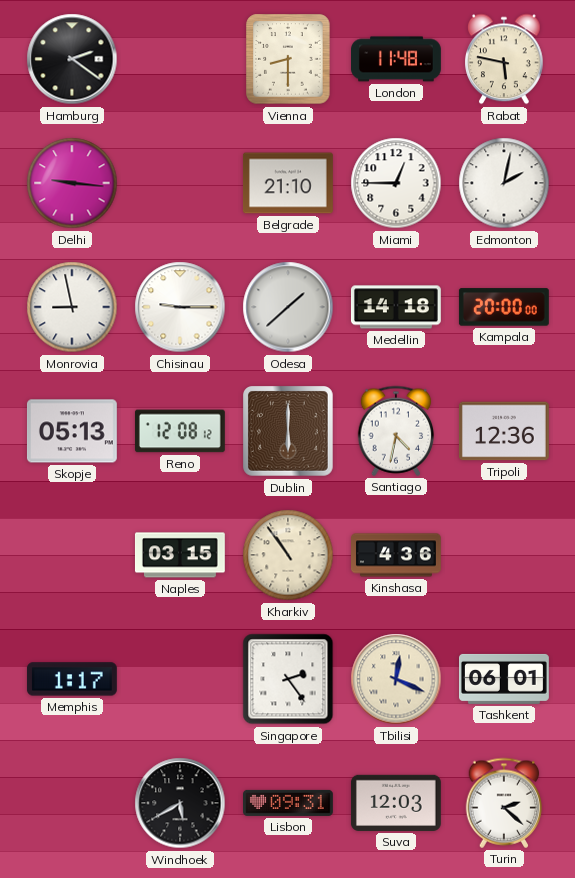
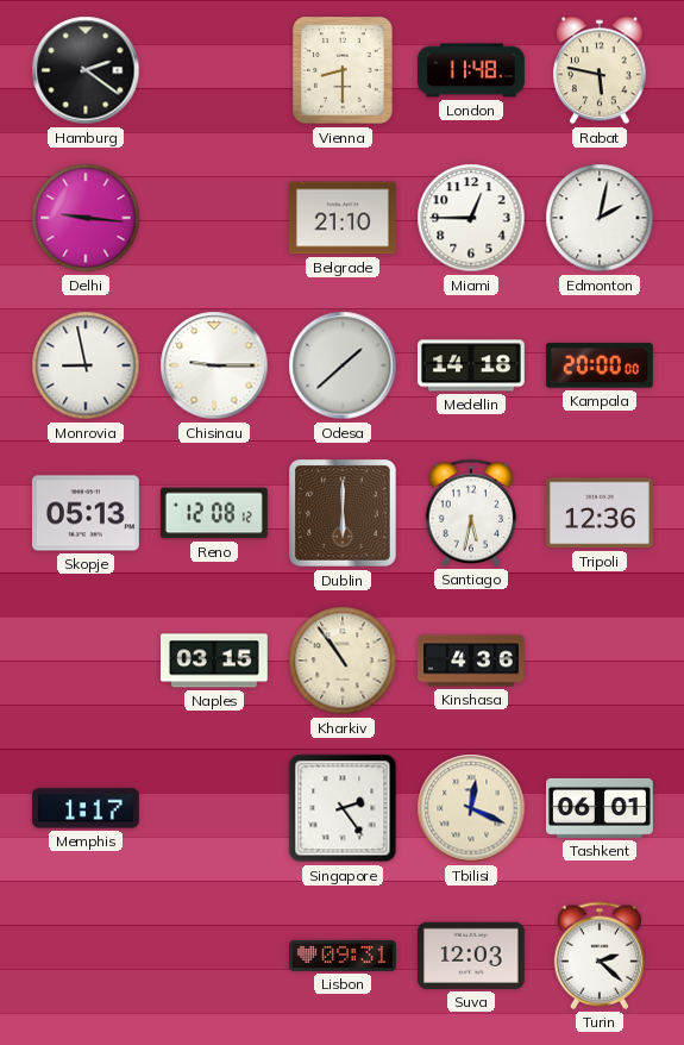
Santiago: 4:32 -> 5:32
Windhoek: 5:40 -> none
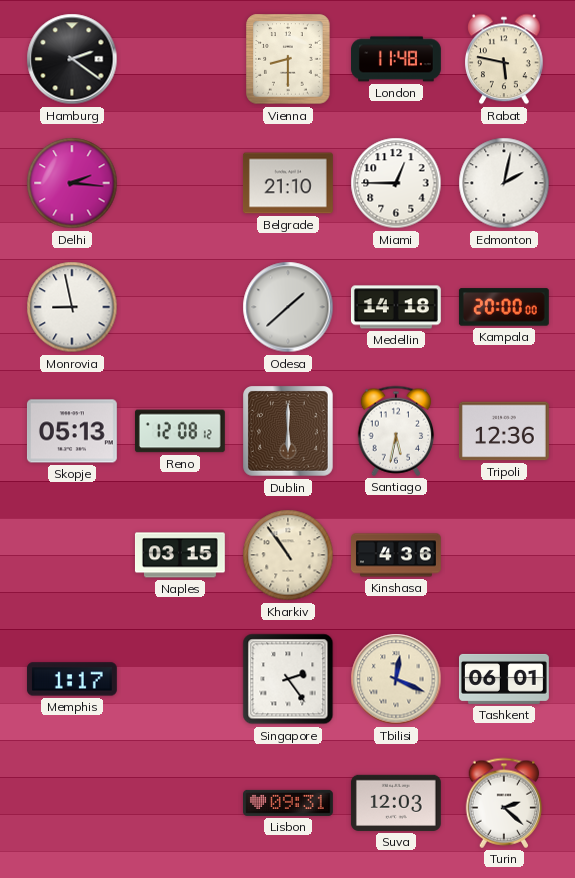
Delhi: 9:16 -> 2:16
Chisinau: 9:15 -> none
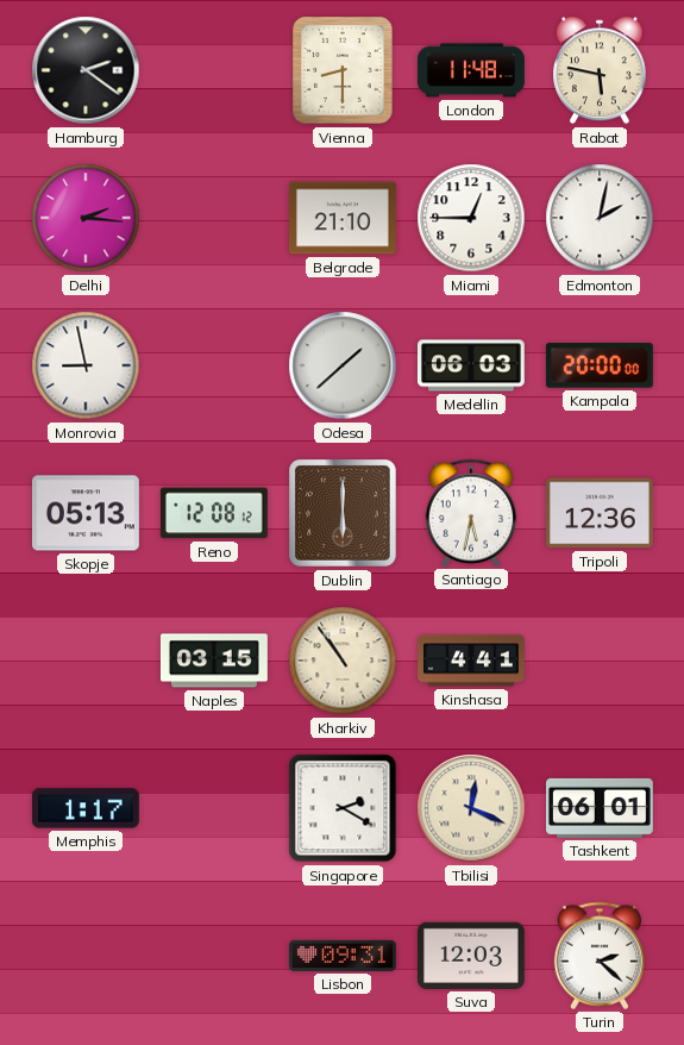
Medellin: 14:18 -> 06:03
Kinshasa: 4:36 -> 4:41
Singapore: 2:24 -> 2:20
